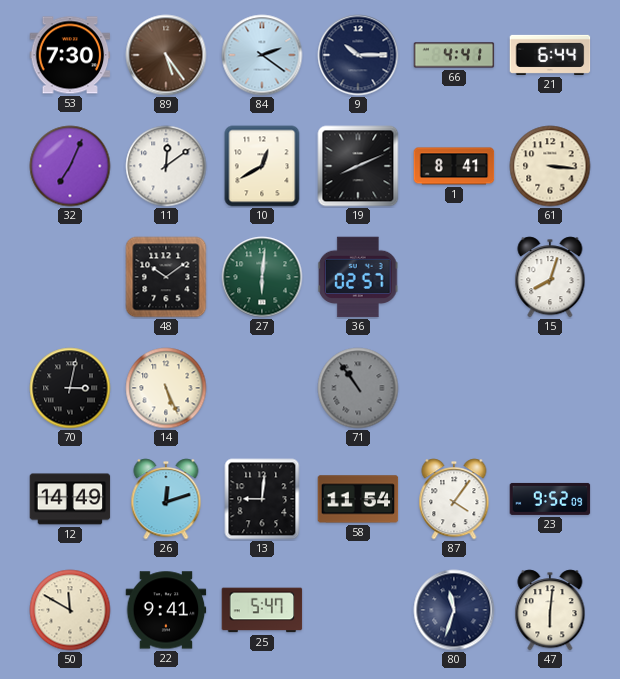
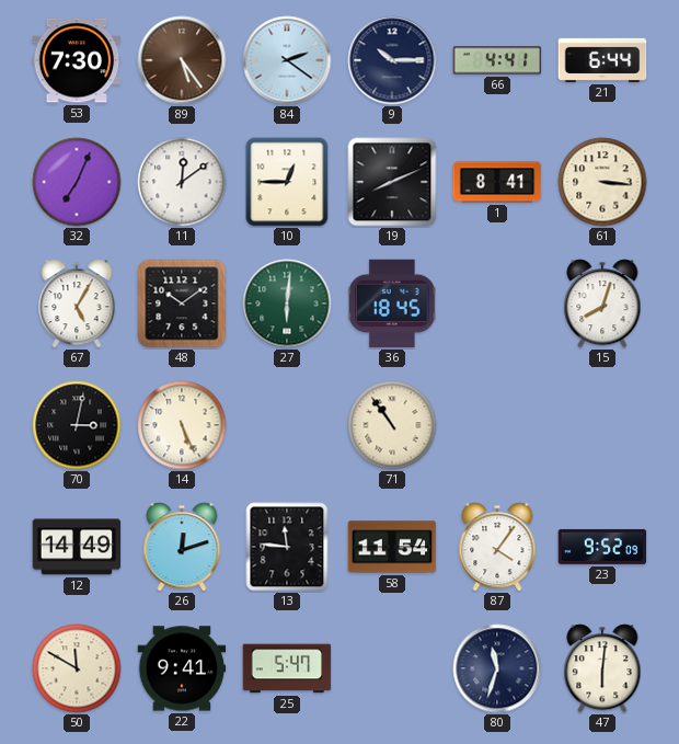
10: 12:40 -> 12:45
67: none -> 5:05
36: 02:57 -> 18:45
71 dial: grey -> cream
13: 9:01 -> 11:46
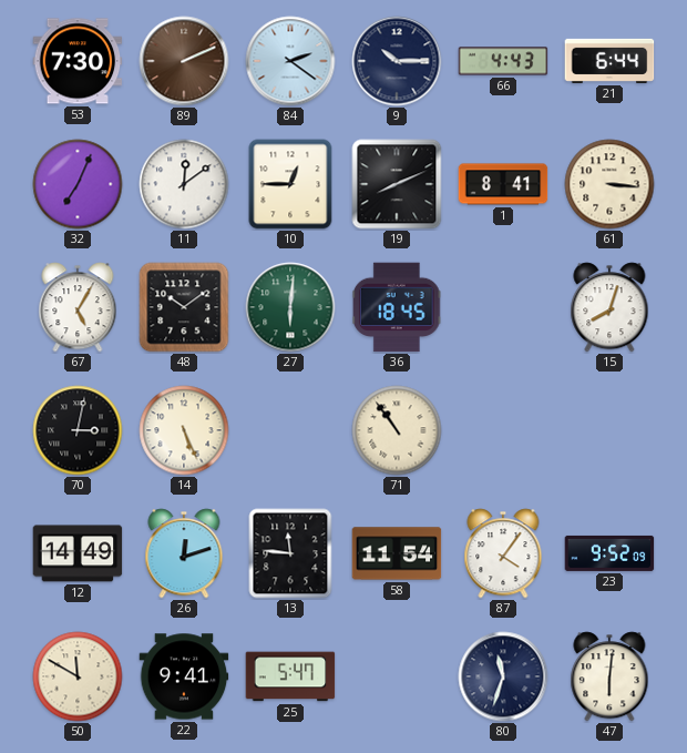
89: 5:24 -> 2:11
66: 4:41 -> 4:43
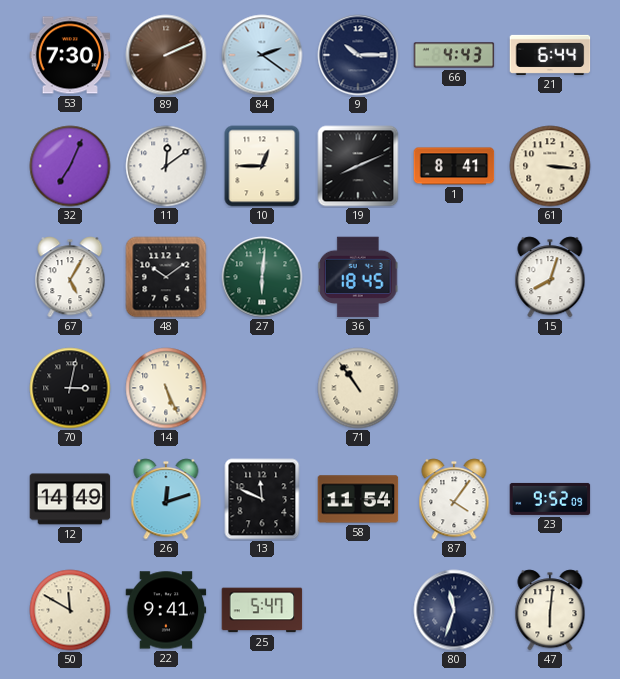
13: 11:46 -> 11:49
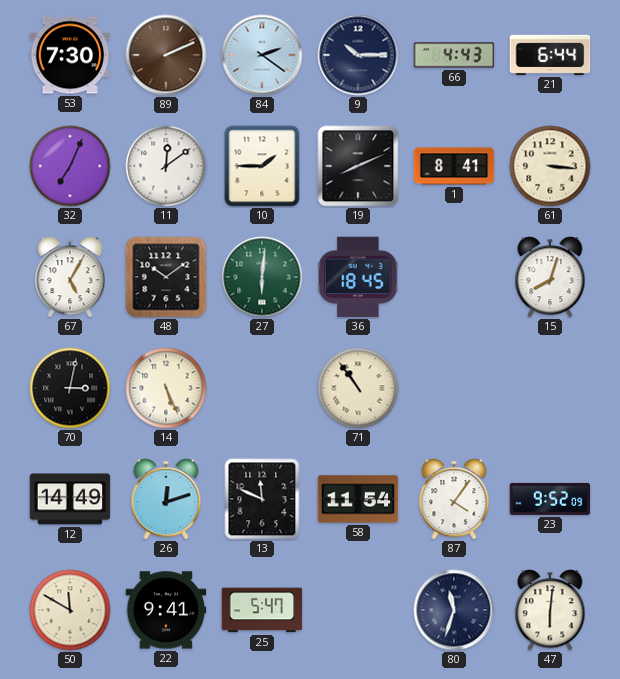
10: 12:45 -> 1:45
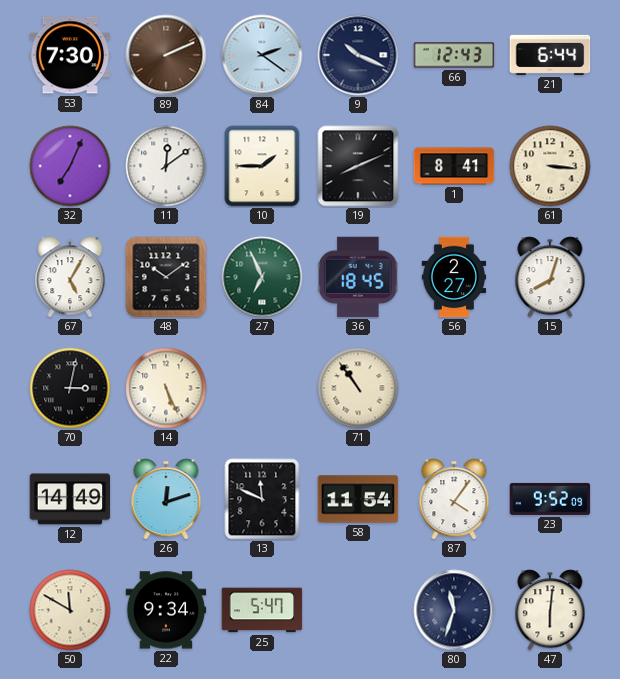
9: 10:15 -> 10:19
66: 4:43 -> 12:43
27: 6:01 -> 6:56
56: none -> 2:27
22: 9:41 -> 9:34
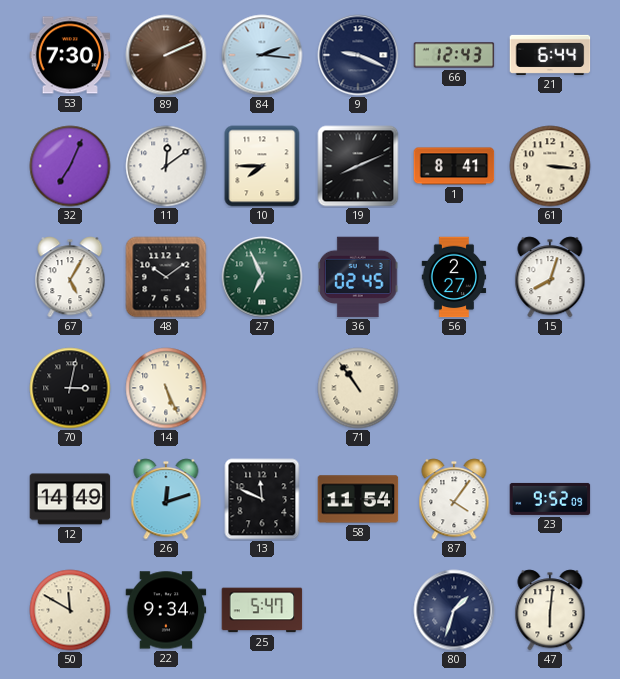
84: 2:21 -> 2:16
9: 10:19 -> 9:19
10: 1:45 -> 7:45
36: 18:45 -> 02:45
80: 11:33 -> 1:33
